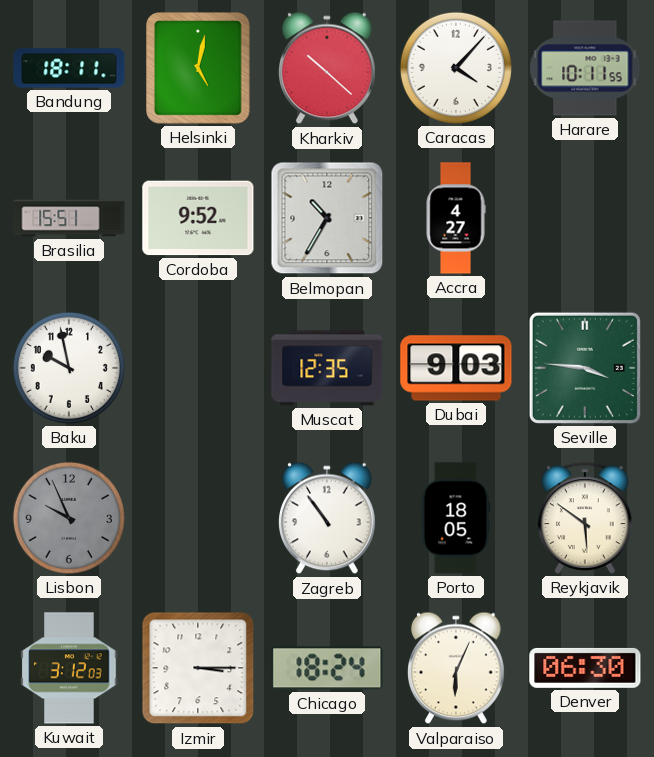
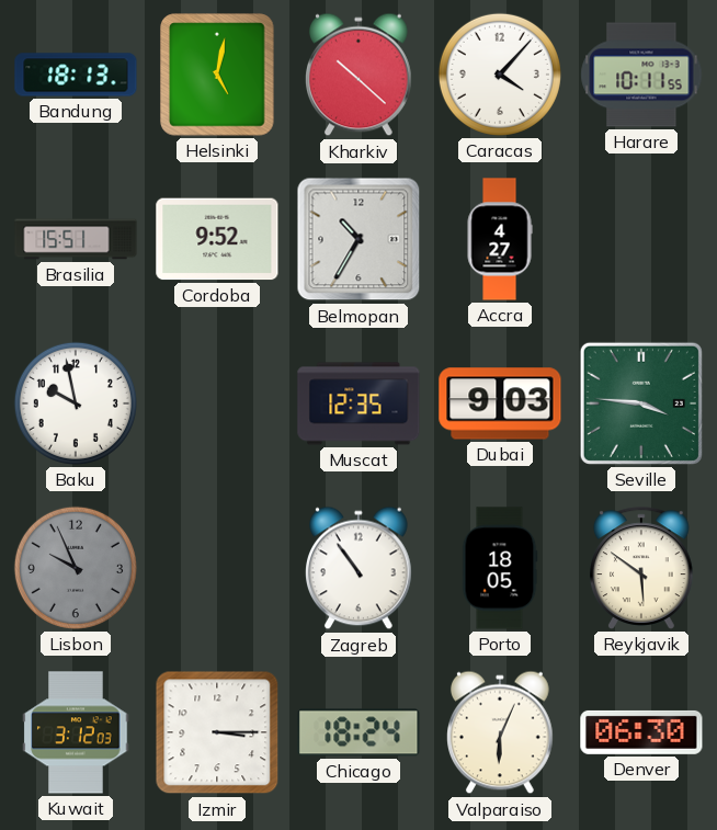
Bandung: 18:11 -> 18:13
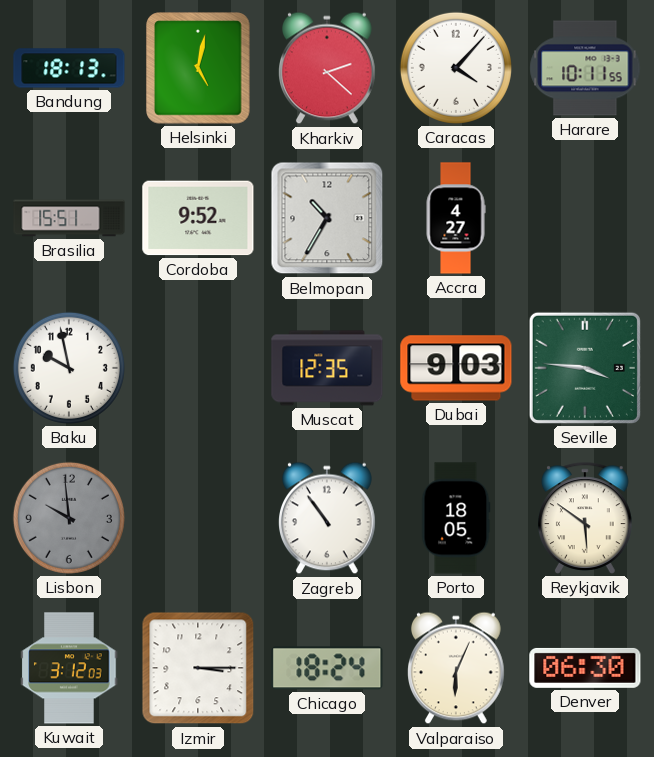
Kharkiv: 10:22 -> 2:22
Lisbon: 9:56 -> 9:59
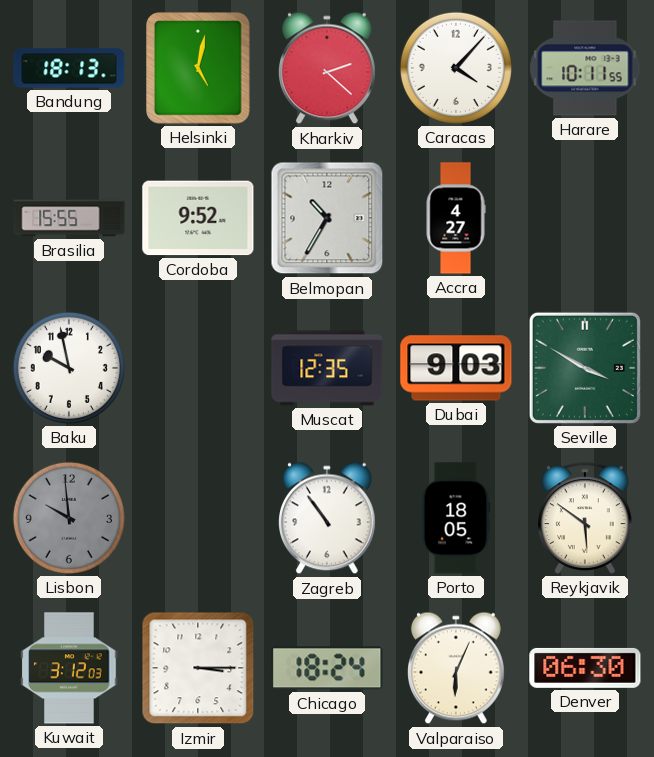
Brasilia: 15:51 -> 15:55
Seville: 3:46 -> 3:50
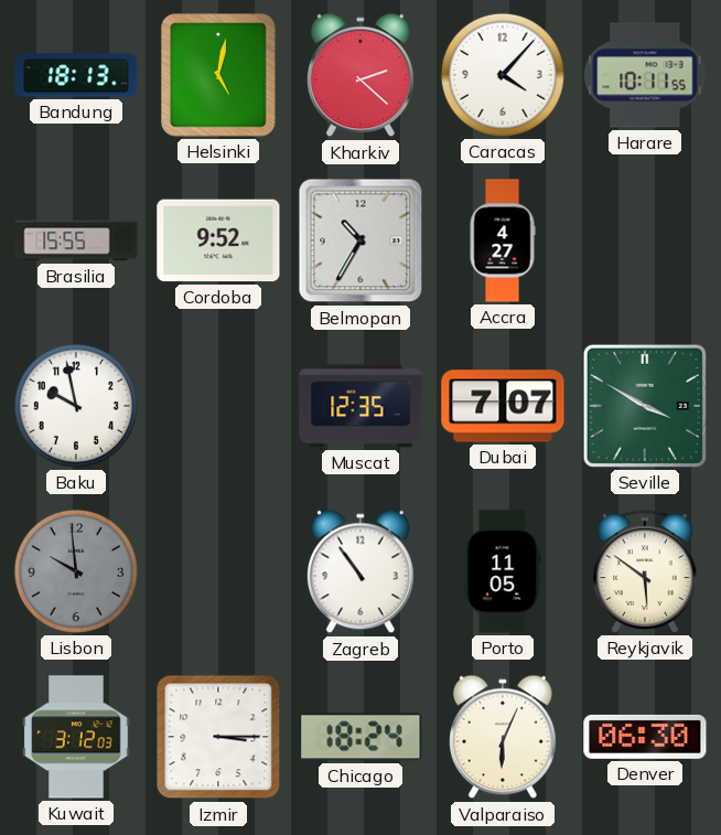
Dubai: 9:03 -> 7:07
Porto: 18:05 -> 11:05
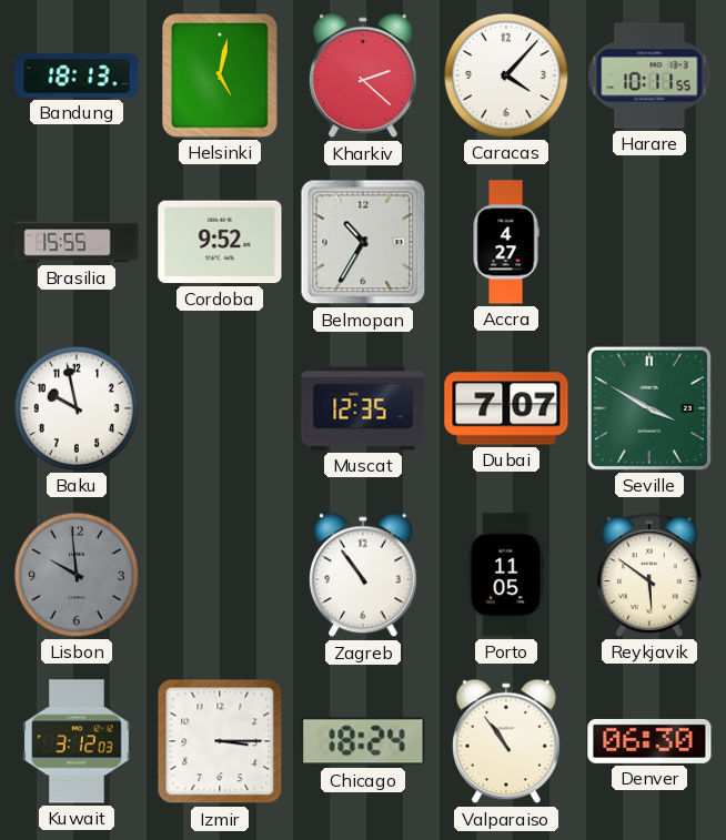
Valparaiso: 6:04 -> 10:54
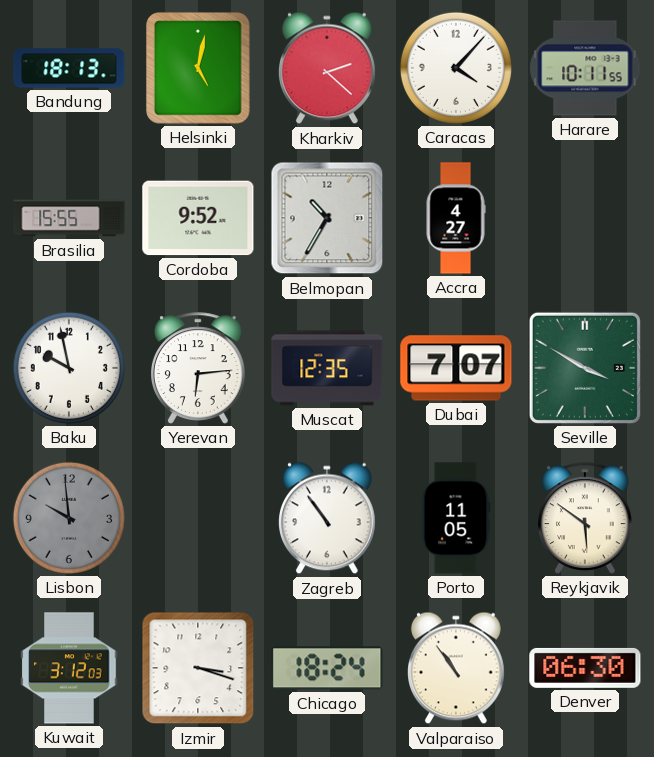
Yerevan: none -> 6:14
Izmir: 3:15 -> 3:18
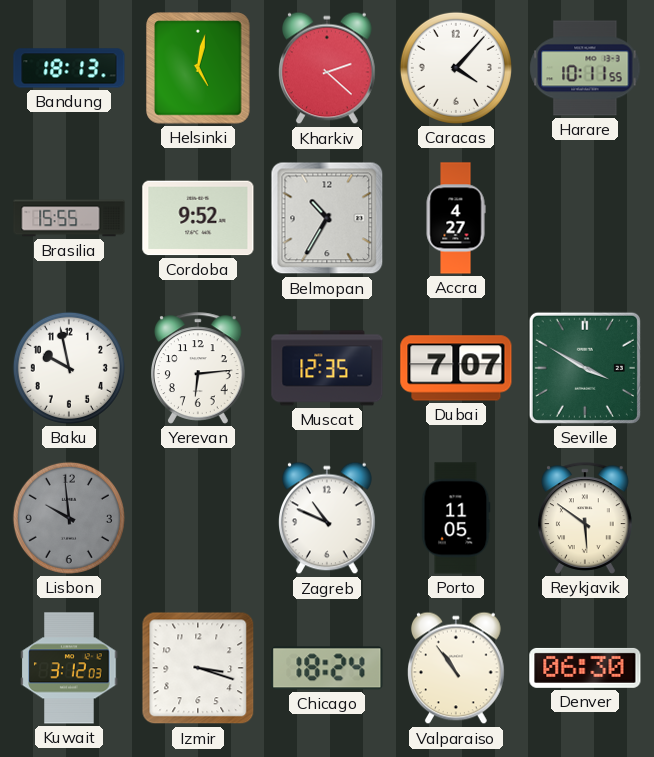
Zagreb: 10:54 -> 10:49
